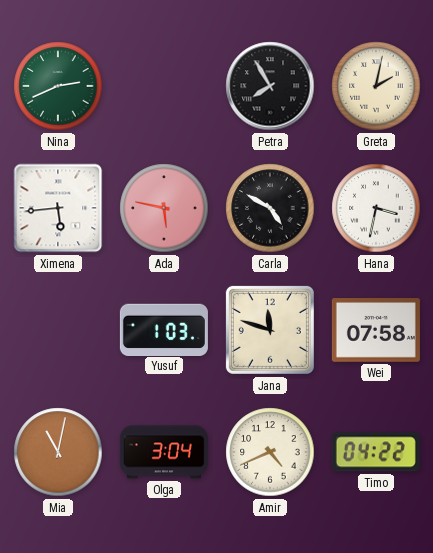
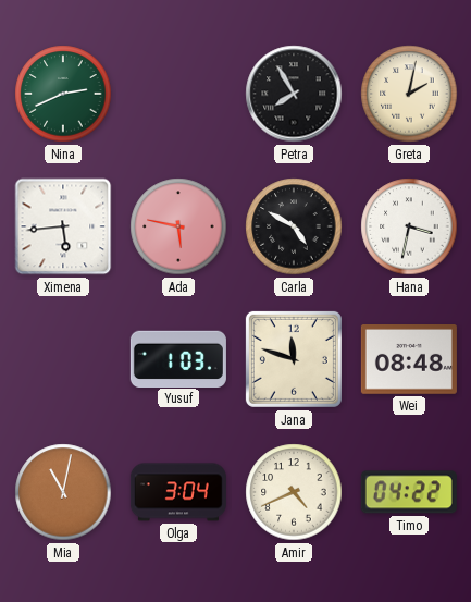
Wei: 07:58 -> 08:48
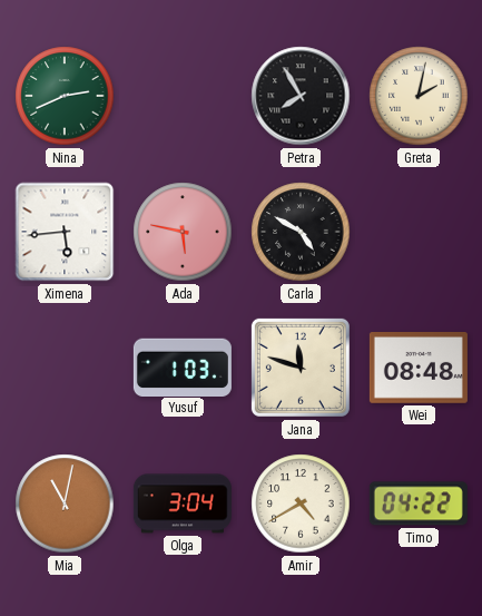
Hana: 3:32 -> none
Amir: 4:41 -> 4:40
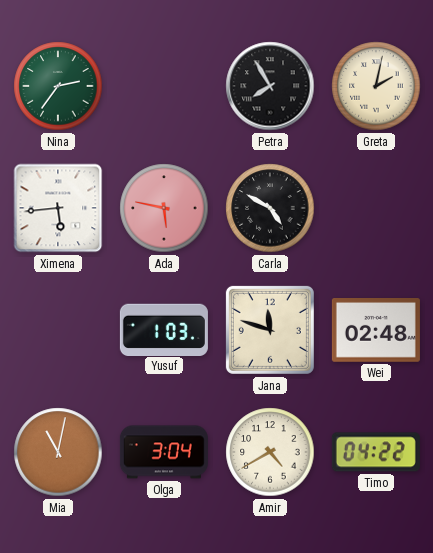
Nina: 2:41 -> 2:36
Wei: 08:48 -> 02:48
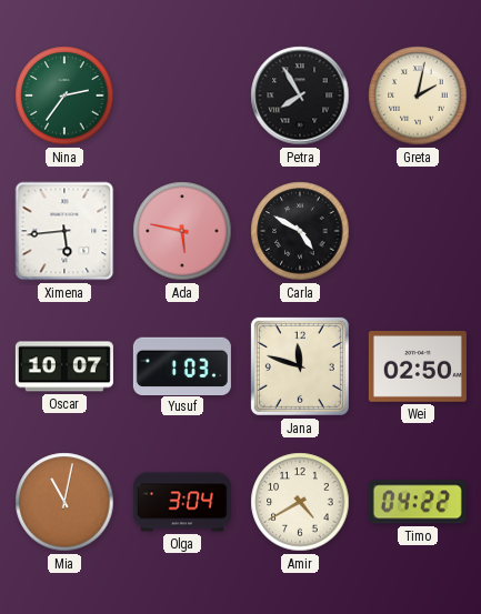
Oscar: none -> 10:07
Wei: 02:48 -> 02:50
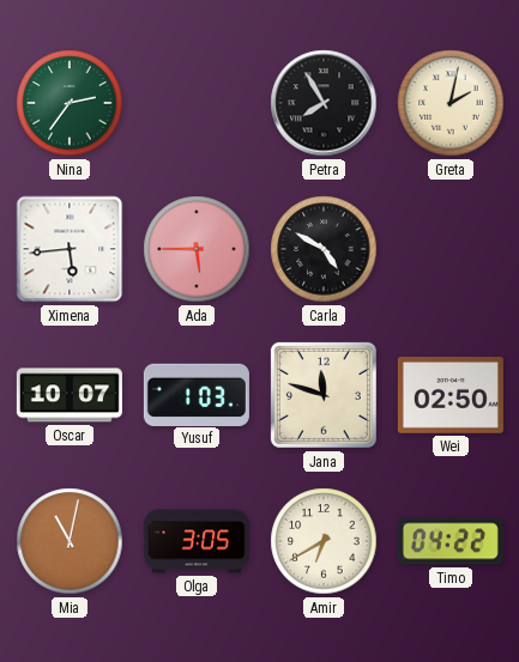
Ada: 5:47 -> 5:45
Olga: 3:04 -> 3:05
Amir: 4:40 -> 6:40
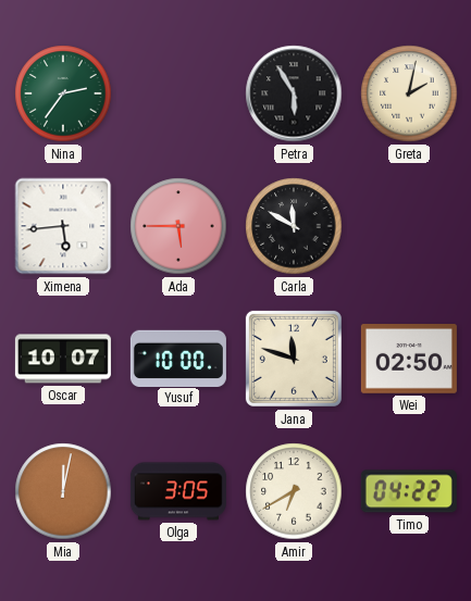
Petra: 7:55 -> 5:55
Carla: 4:50 -> 11:50
Yusuf: 1:03 -> 10:00
Mia: 11:02 -> 12:02
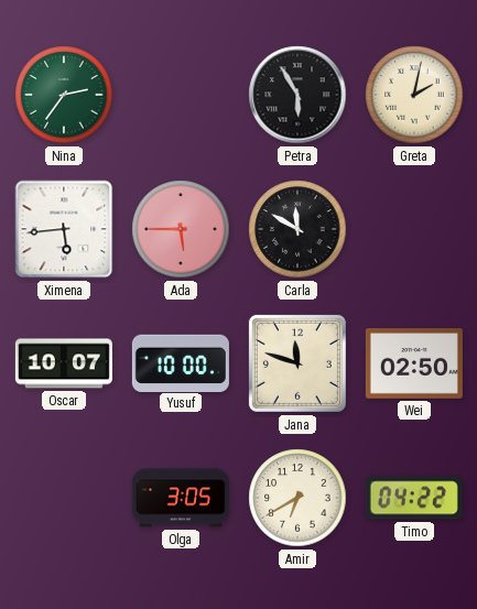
Mia: 12:02 -> none
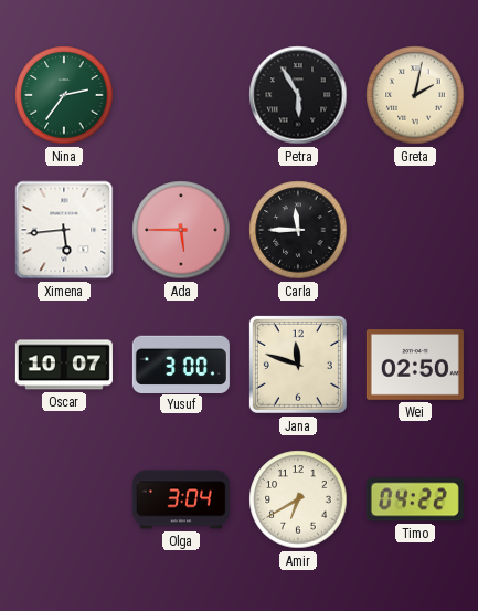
Carla: 11:50 -> 11:45
Yusuf: 10:00 -> 3:00
Olga: 3:05 -> 3:04
